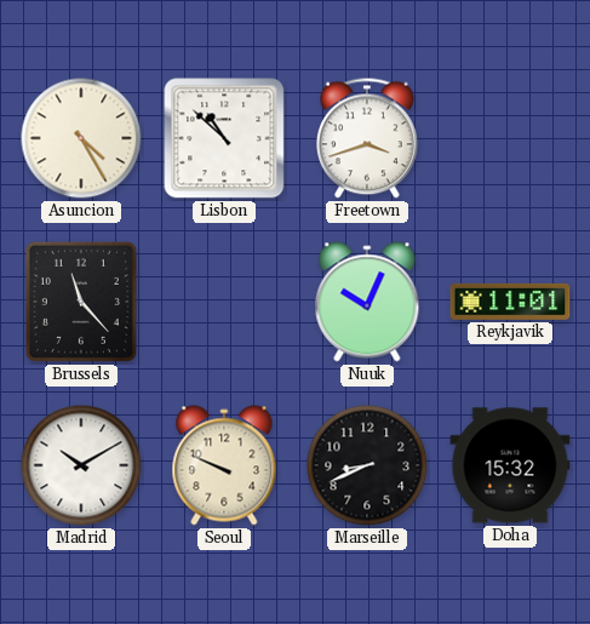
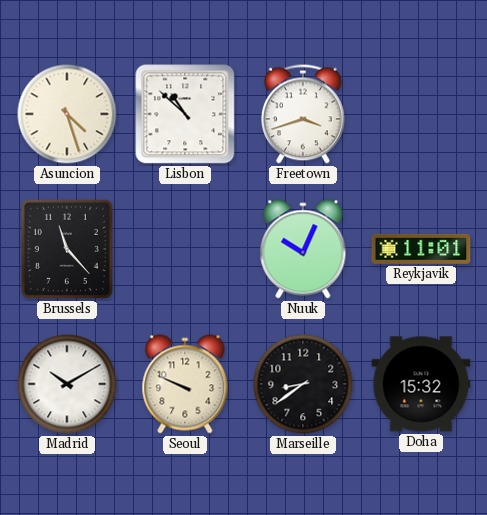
Asuncion: 4:25 -> 4:27
Marseille: 8:41 -> 8:39
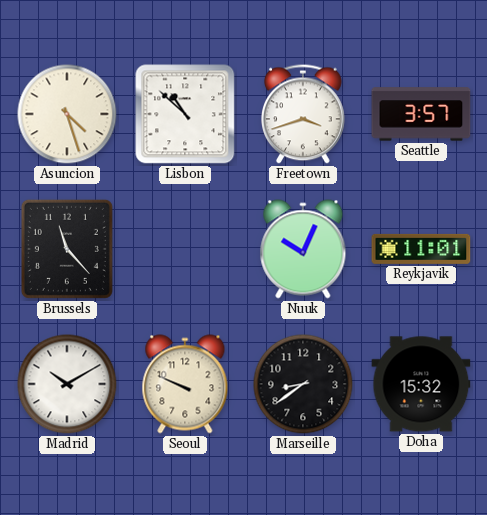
Seattle: none -> 3:57
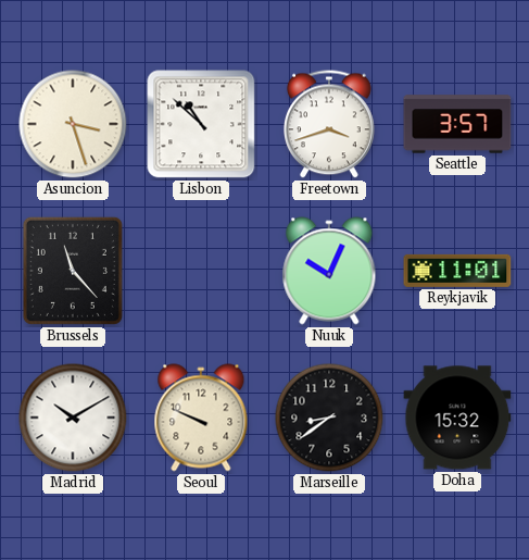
Asuncion: 4:27 -> 3:27
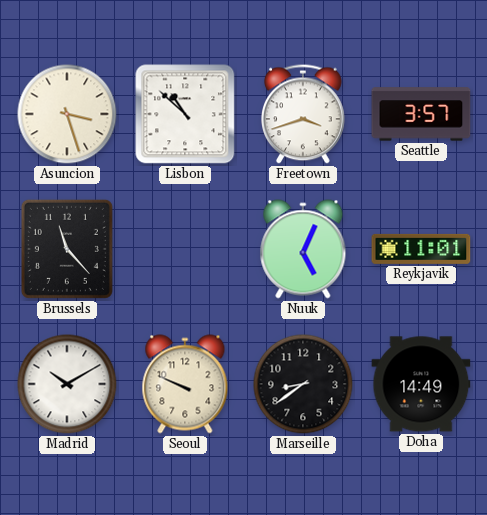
Nuuk: 10:04 -> 5:04
Doha: 15:32 -> 14:49
